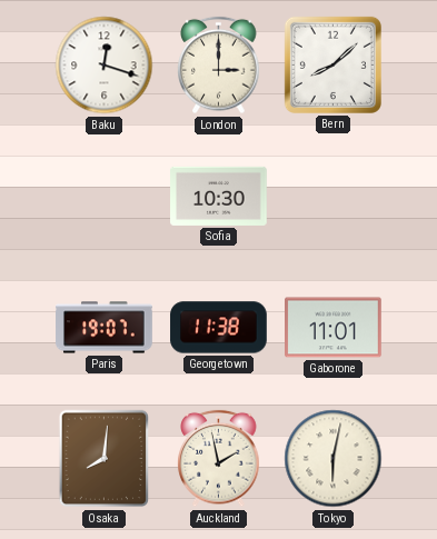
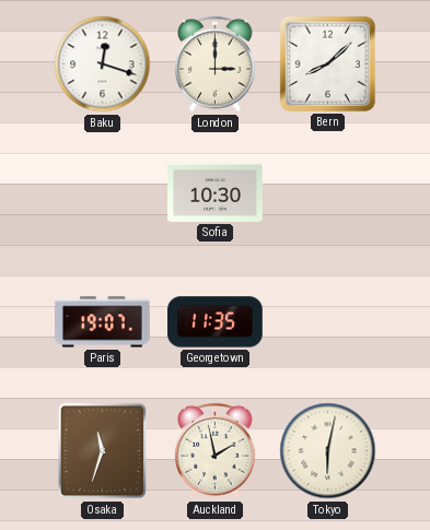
Georgetown: 11:38 -> 11:35
Gaborone: 11:01 -> none
Osaka: 8:01 -> 11:33
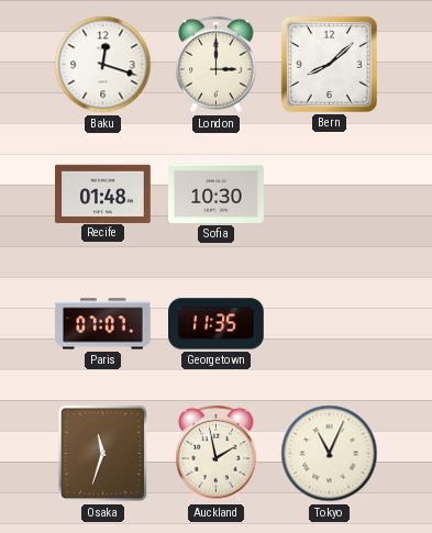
Recife: none -> 01:48
Paris: 19:07 -> 07:07
Tokyo: 6:02 -> 11:04
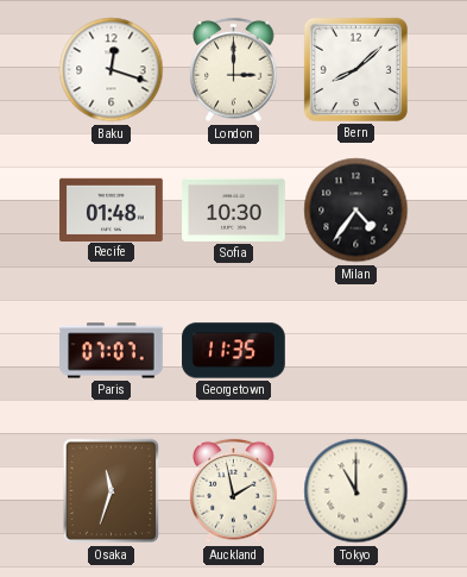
Milan: none -> 4:36
Tokyo: 11:04 -> 11:00
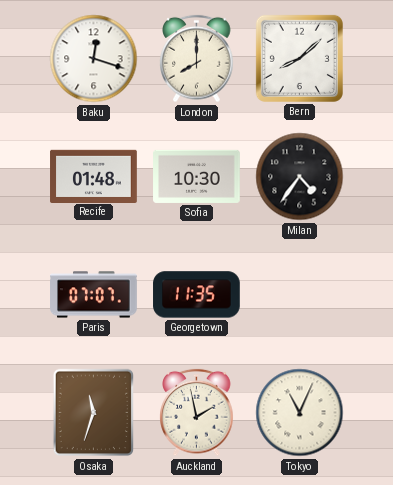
London: 3:00 -> 8:00
Tokyo: 11:00 -> 11:04
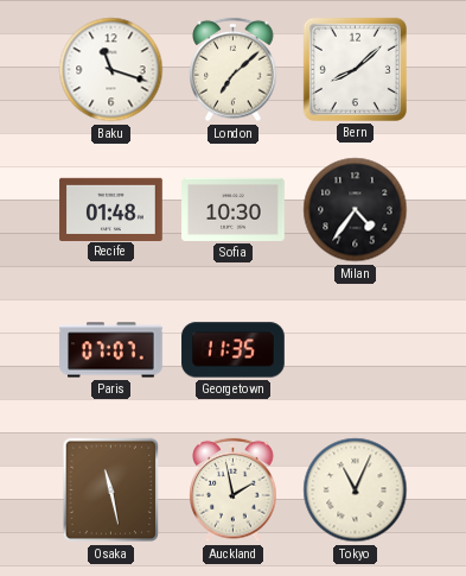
Baku: 12:18 -> 11:18
London: 8:00 -> 7:08
Osaka: 11:33 -> 11:28
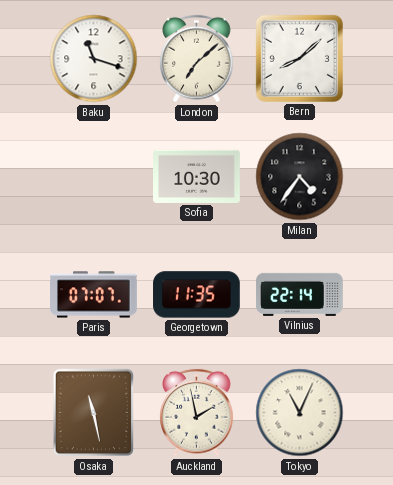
Recife: 01:48 -> none
Vilnius: none -> 22:14
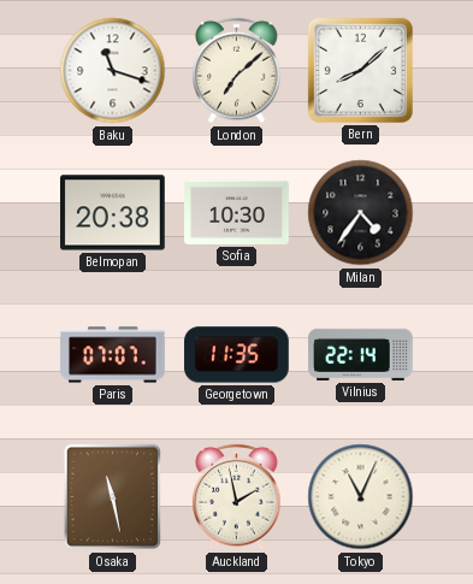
Belmopan: none -> 20:38
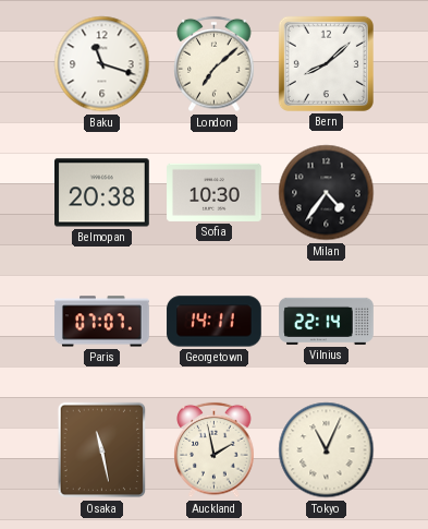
Georgetown: 11:35 -> 14:11
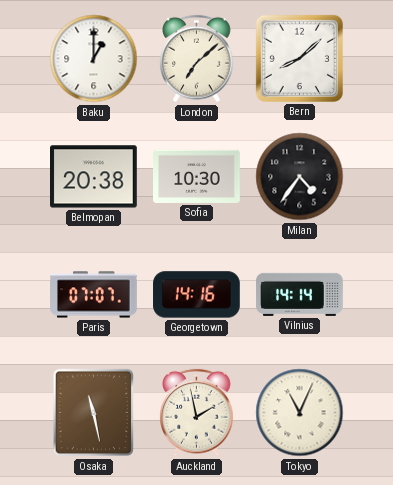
Baku: 11:18 -> 1:00
Georgetown: 14:11 -> 14:16
Vilnius: 22:14 -> 14:14
